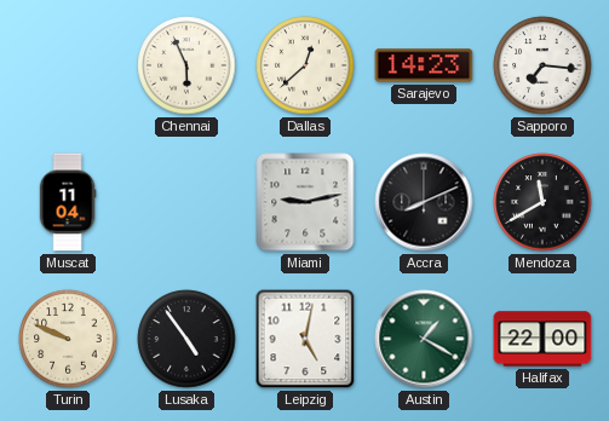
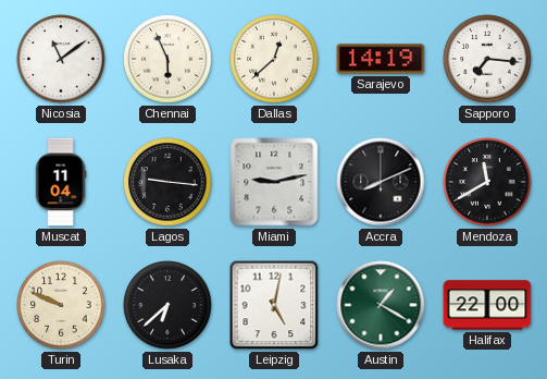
Nicosia: none -> 11:09
Sarajevo: 14:23 -> 14:19
Lagos: none -> 9:16
Lusaka: 4:54 -> 6:38
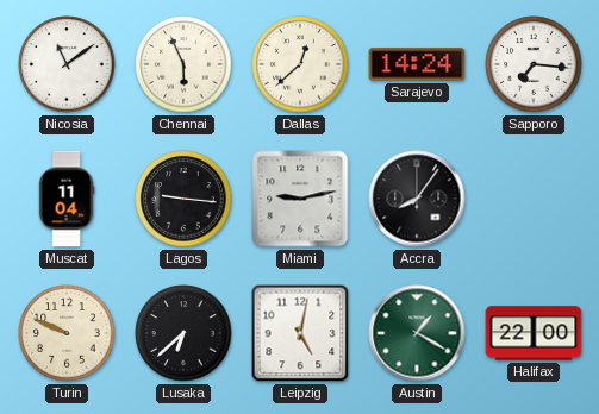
Sarajevo: 14:19 -> 14:24
Accra: 8:11 -> 8:06
Mendoza: 11:40 -> none
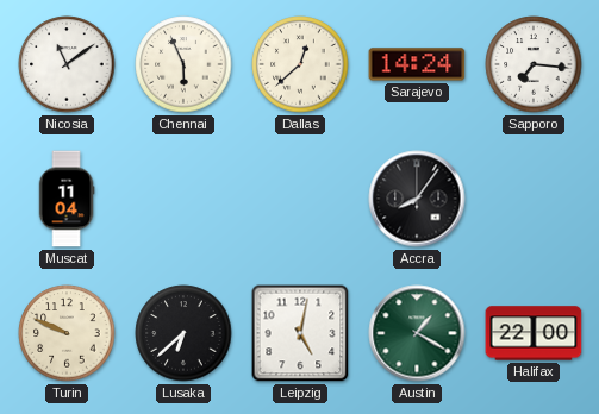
Lagos: 9:16 -> none
Miami: 9:13 -> none
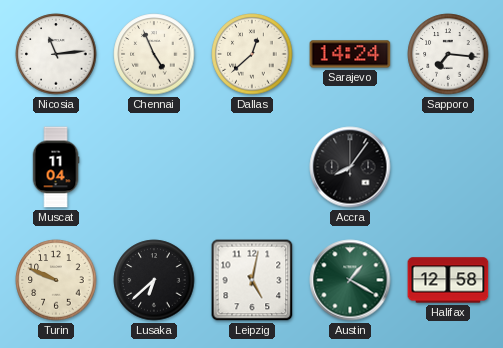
Nicosia: 11:09 -> 11:14
Chennai: 5:56 -> 4:56
Halifax: 22:00 -> 12:58
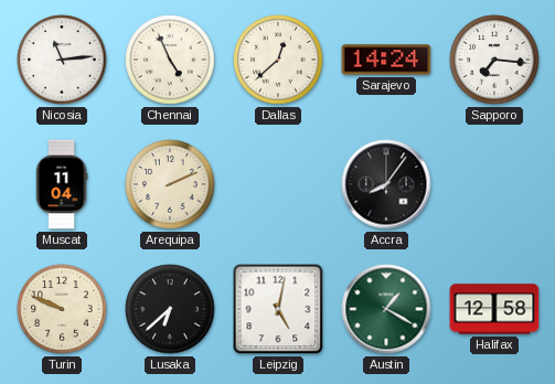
Arequipa: none -> 2:11
